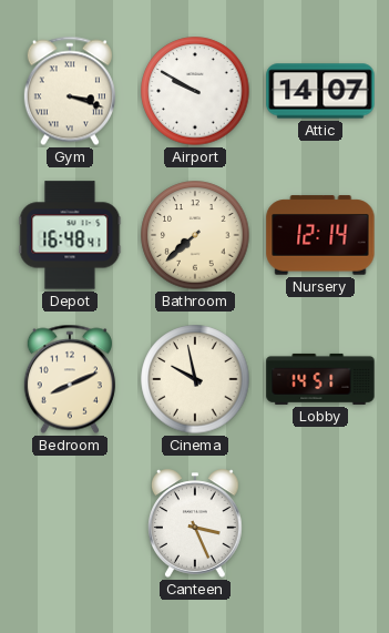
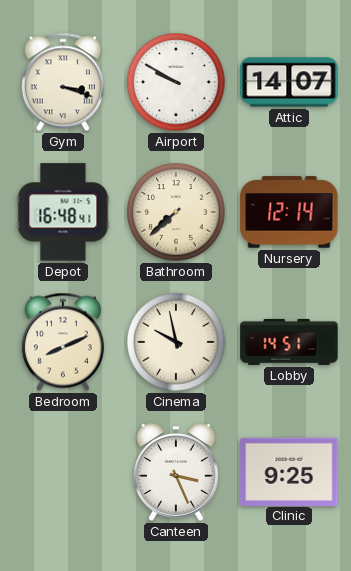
Clinic: none -> 9:25
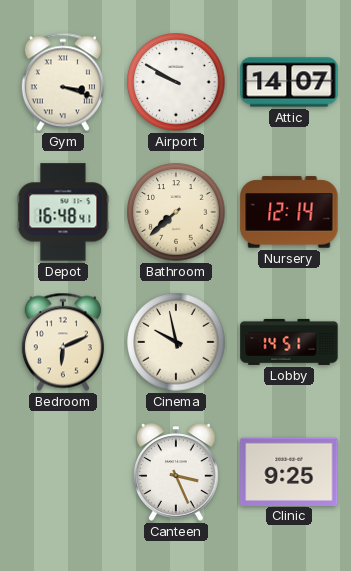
Bedroom: 8:11 -> 6:11
